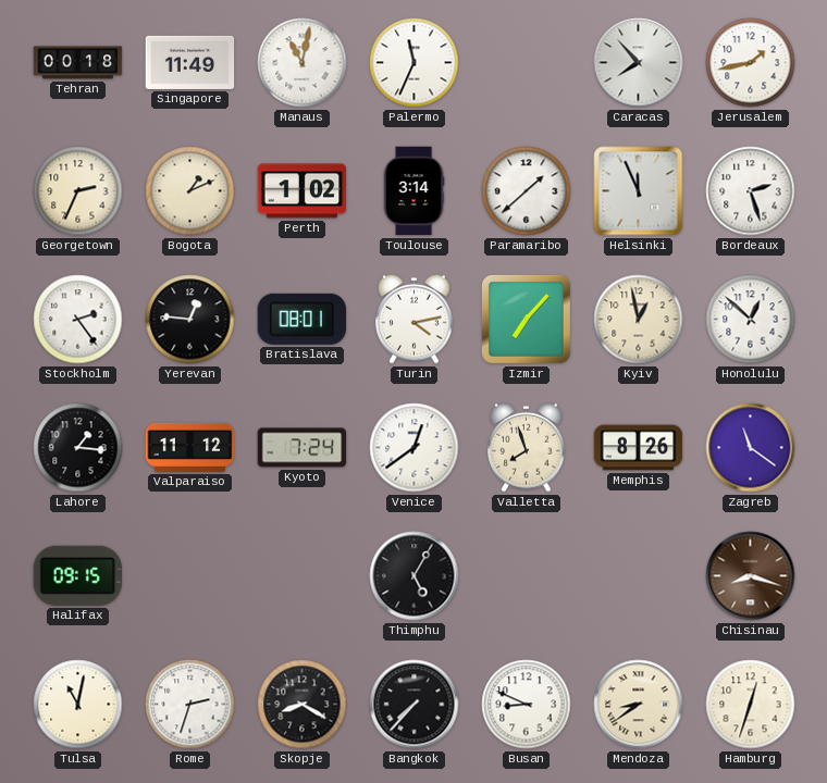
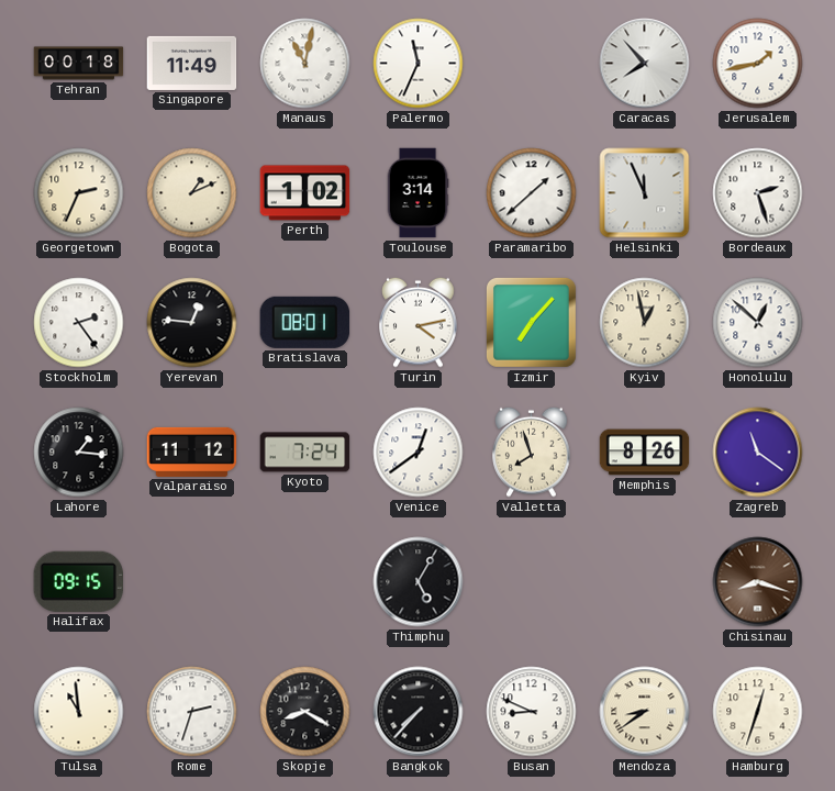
Tulsa: 11:02 -> 10:59
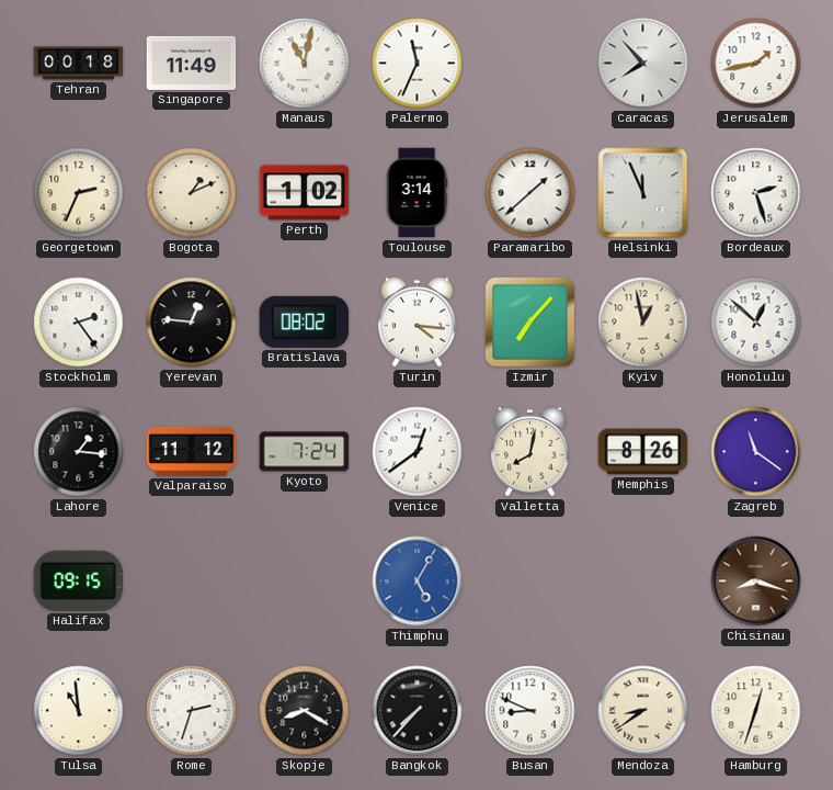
Bratislava: 08:01 -> 08:02
Turin: 4:13 -> 4:16
Valletta: 7:57 -> 8:02
Thimphu dial: black -> blue
